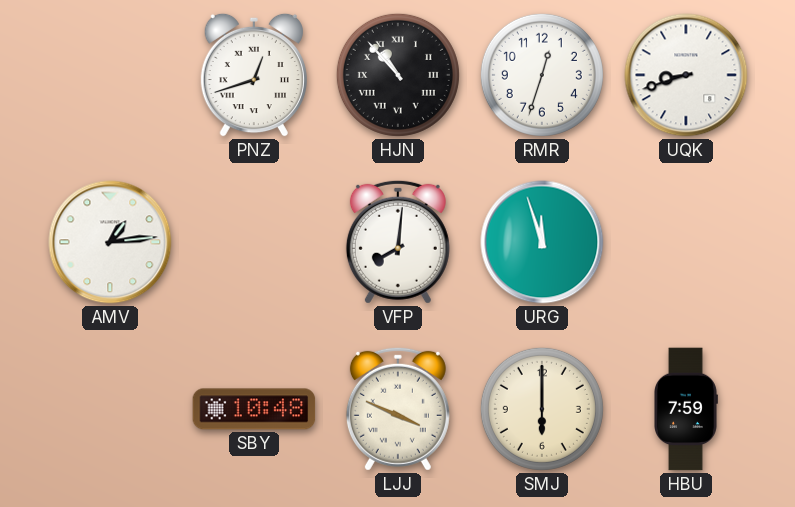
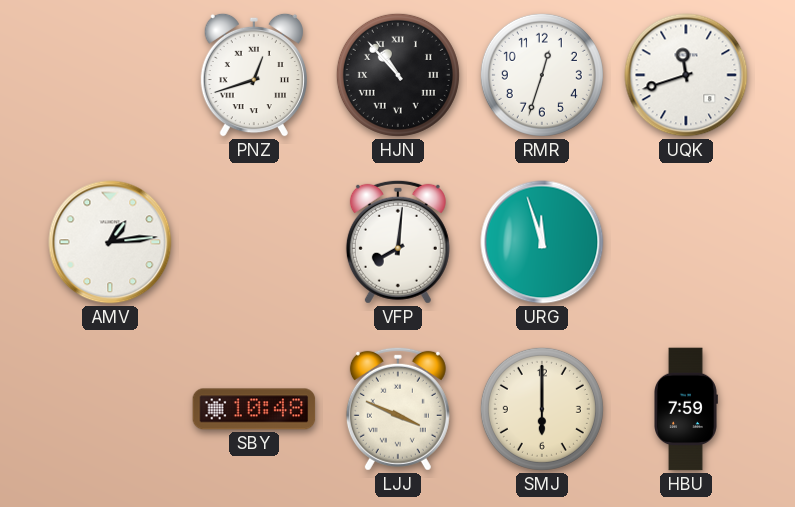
UQK: 8:42 -> 11:42
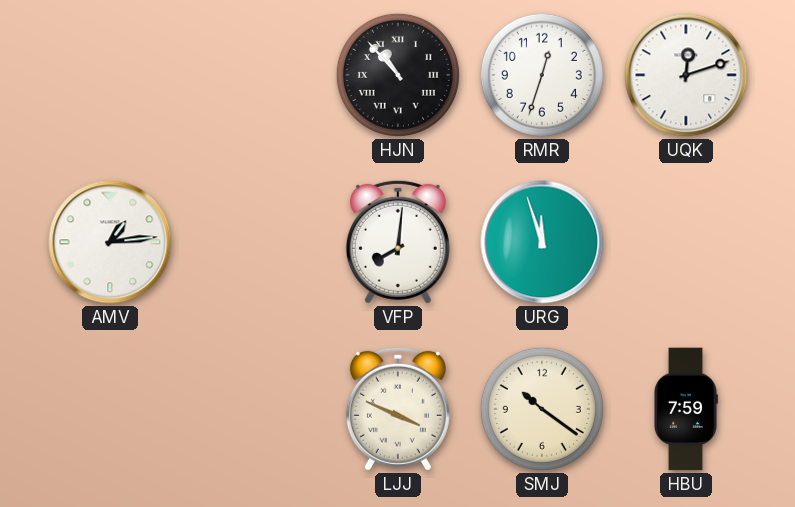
PNZ: 12:42 -> none
UQK: 11:42 -> 12:12
SBY: 10:48 -> none
SMJ: 6:00 -> 10:21
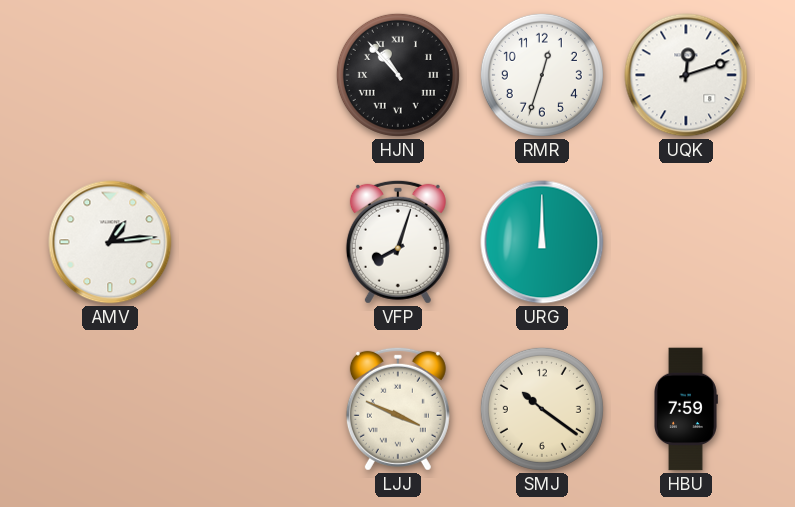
VFP: 8:01 -> 8:03
URG: 11:57 -> 12:00
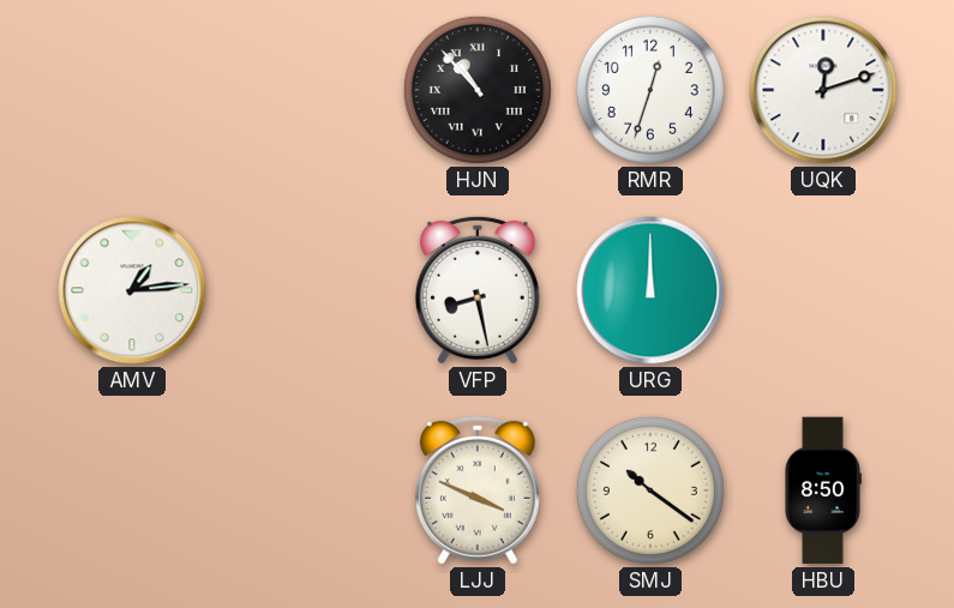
VFP: 8:03 -> 8:28
HBU: 7:59 -> 8:50
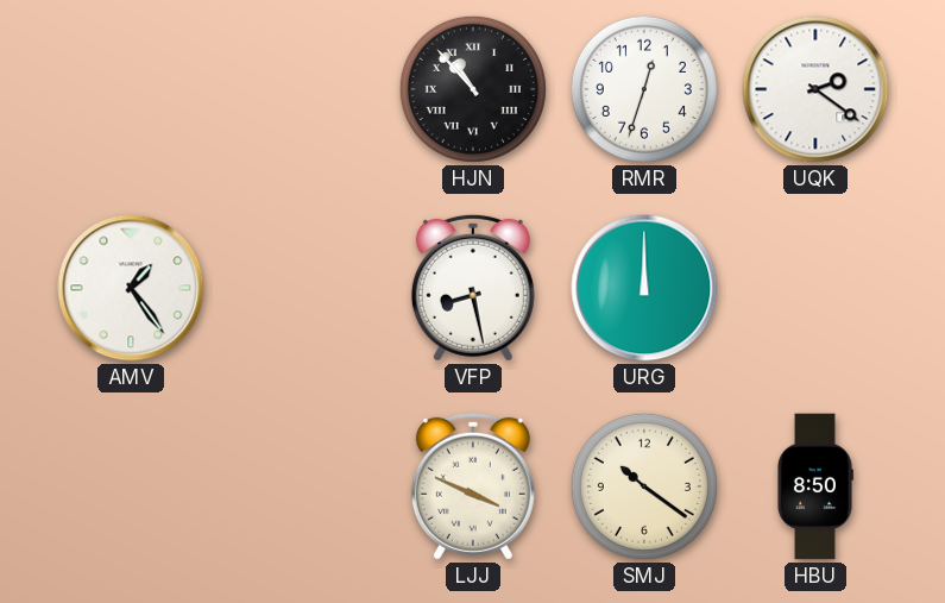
UQK: 12:12 -> 2:21
AMV: 1:14 -> 1:24
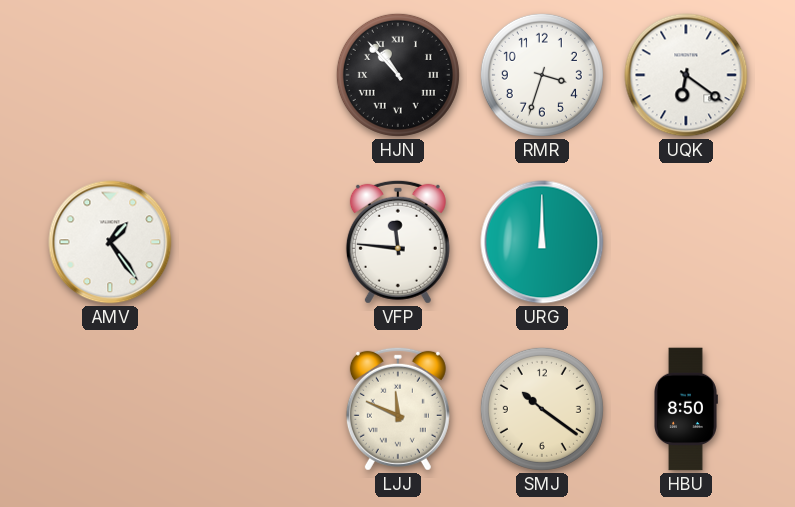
RMR: 12:33 -> 3:33
UQK: 2:21 -> 6:21
VFP: 8:28 -> 11:46
LJJ: 3:49 -> 11:49
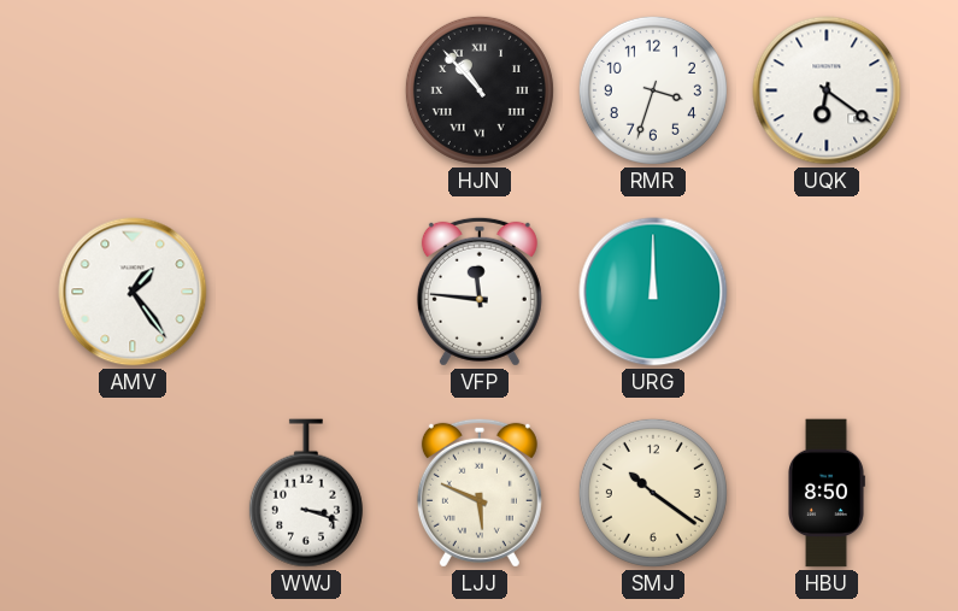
WWJ: none -> 3:18
LJJ: 11:49 -> 5:49
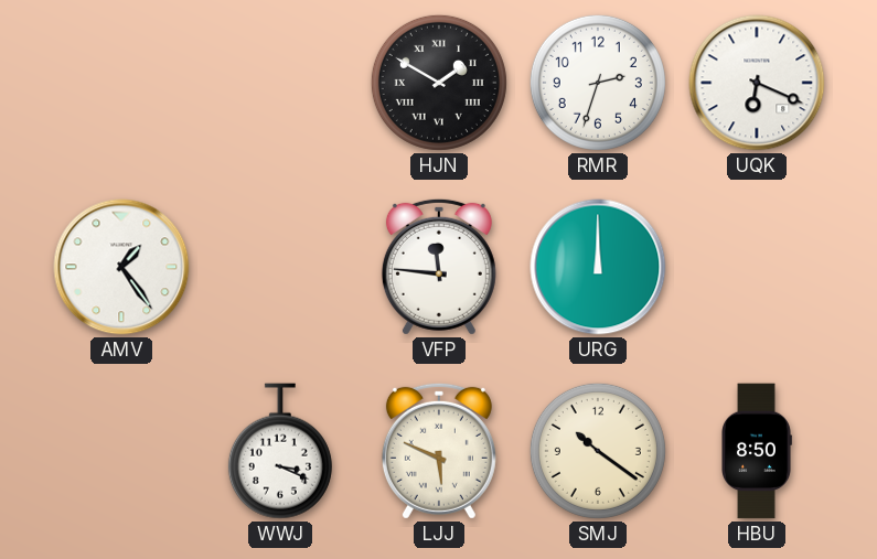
HJN: 10:53 -> 1:50
RMR: 3:33 -> 2:33
UQK: 6:21 -> 6:19
WWJ: 3:18 -> 3:19
